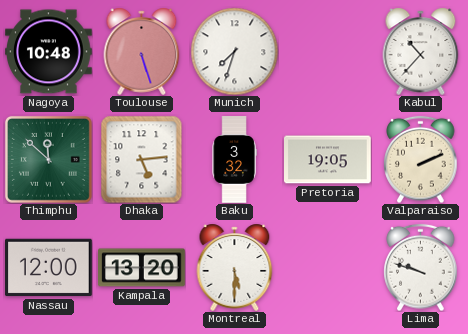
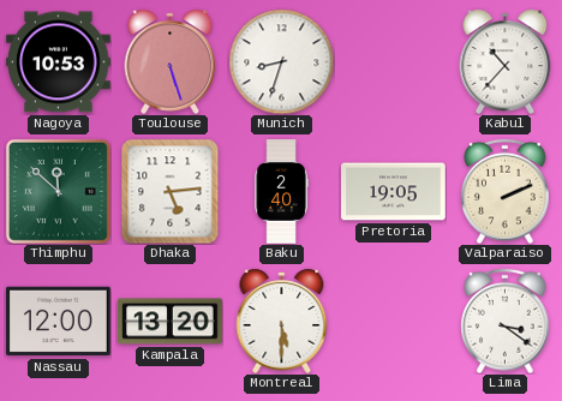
Nagoya: 10:48 -> 10:53
Munich: 7:33 -> 8:33
Baku: 3:32 -> 2:40
Lima: 9:48 -> 3:21
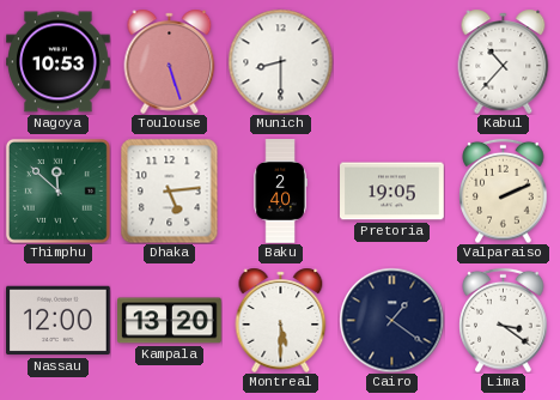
Munich: 8:33 -> 8:30
Cairo: none -> 1:21
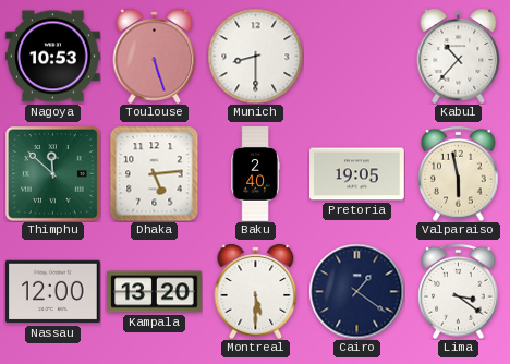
Valparaiso: 2:11 -> 5:58
